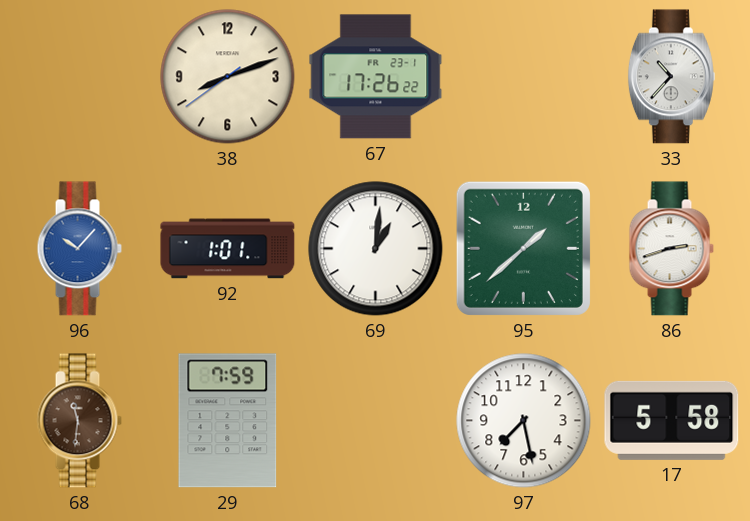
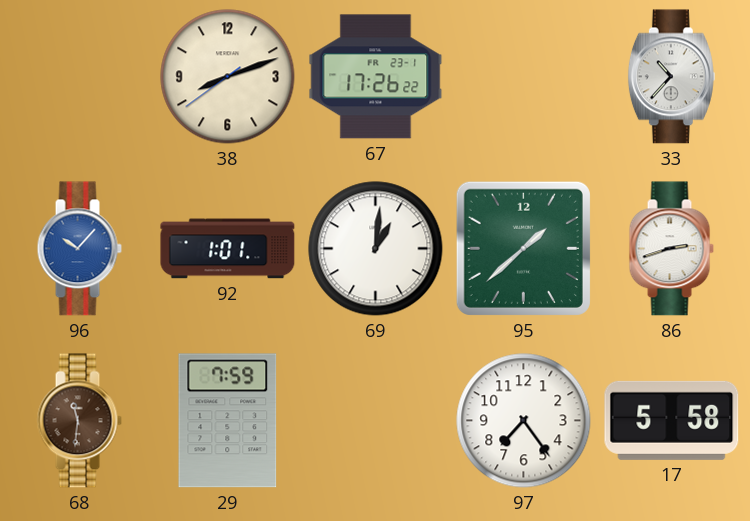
97: 7:28 -> 7:24
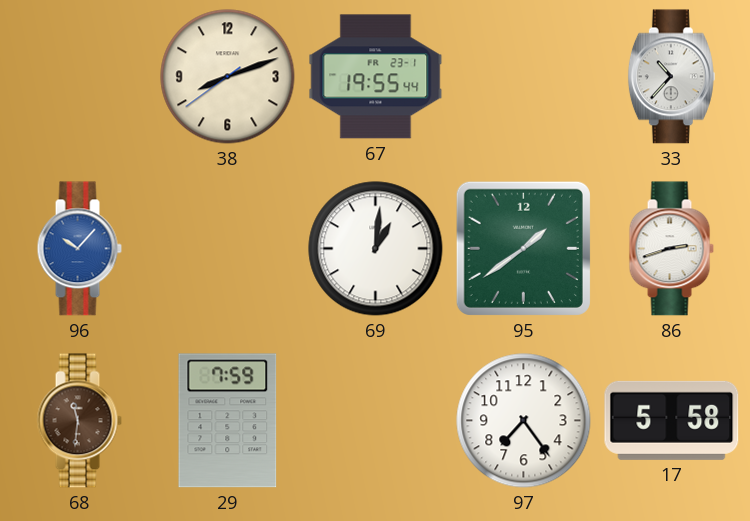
67: 17:26 -> 19:55
92: 1:01 -> none
95: 1:38 -> 1:39
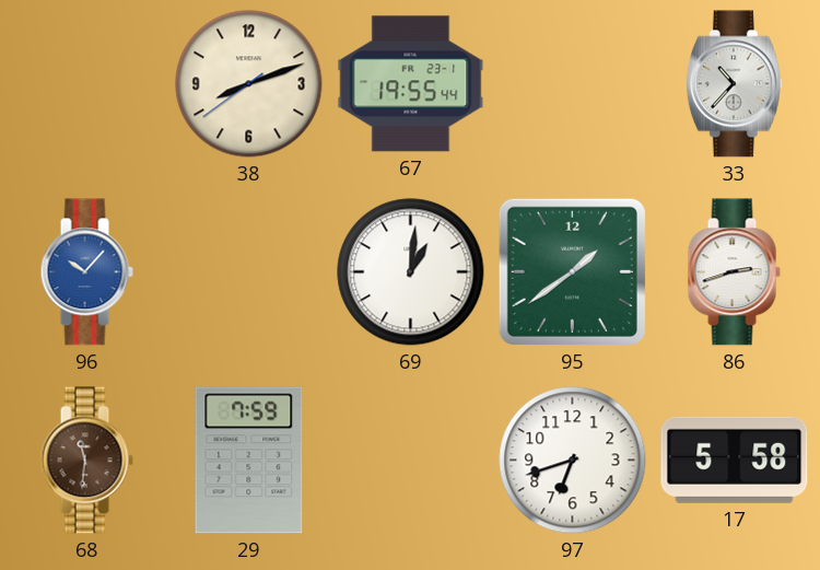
97: 7:24 -> 6:42
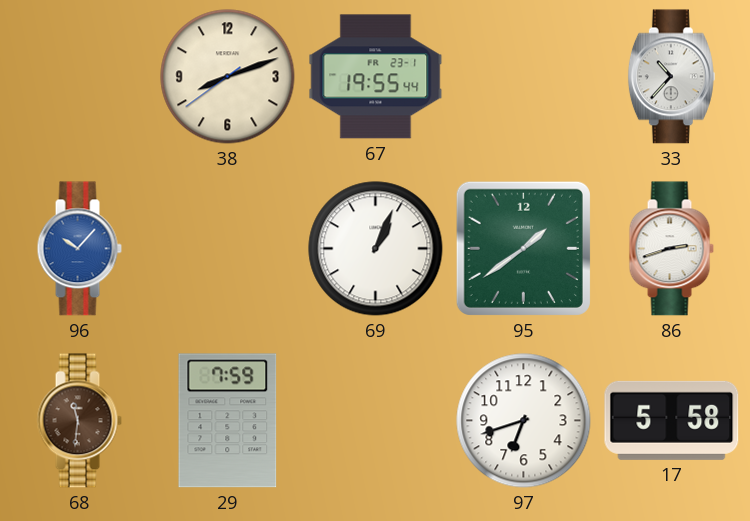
69: 1:01 -> 1:04
